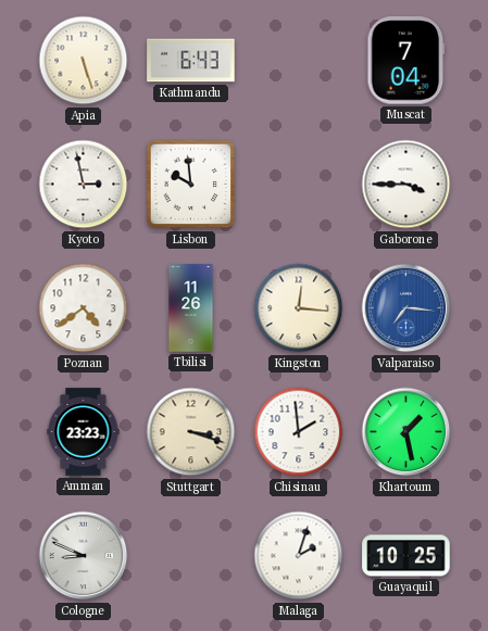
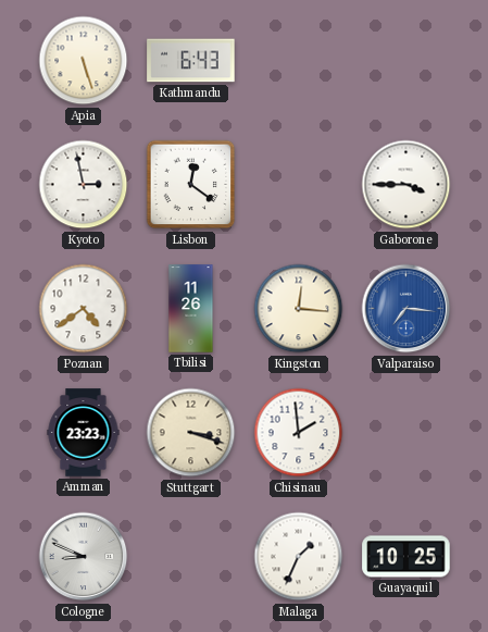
Muscat: 7:04 -> none
Lisbon: 9:59 -> 12:21
Khartoum: 1:28 -> none
Malaga: 2:03 -> 1:34
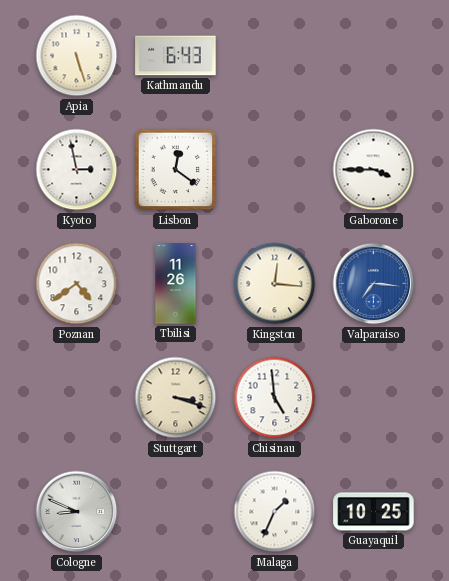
Amman: 23:23 -> none
Chisinau: 1:59 -> 4:59
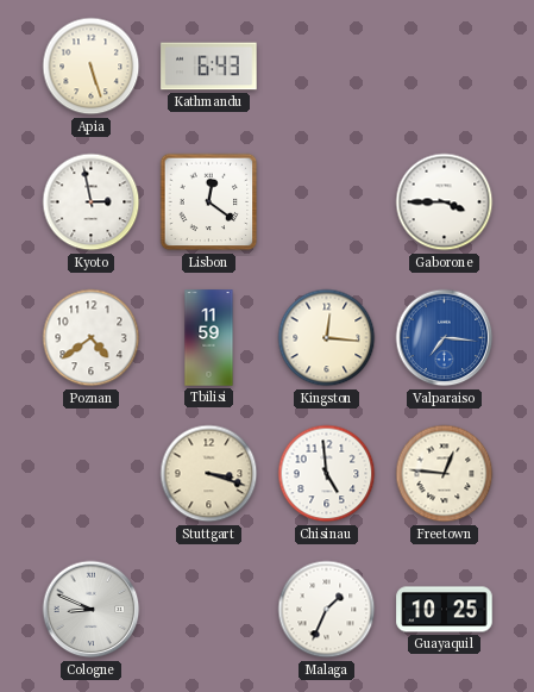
Tbilisi: 11:26 -> 11:59
Freetown: none -> 12:46
